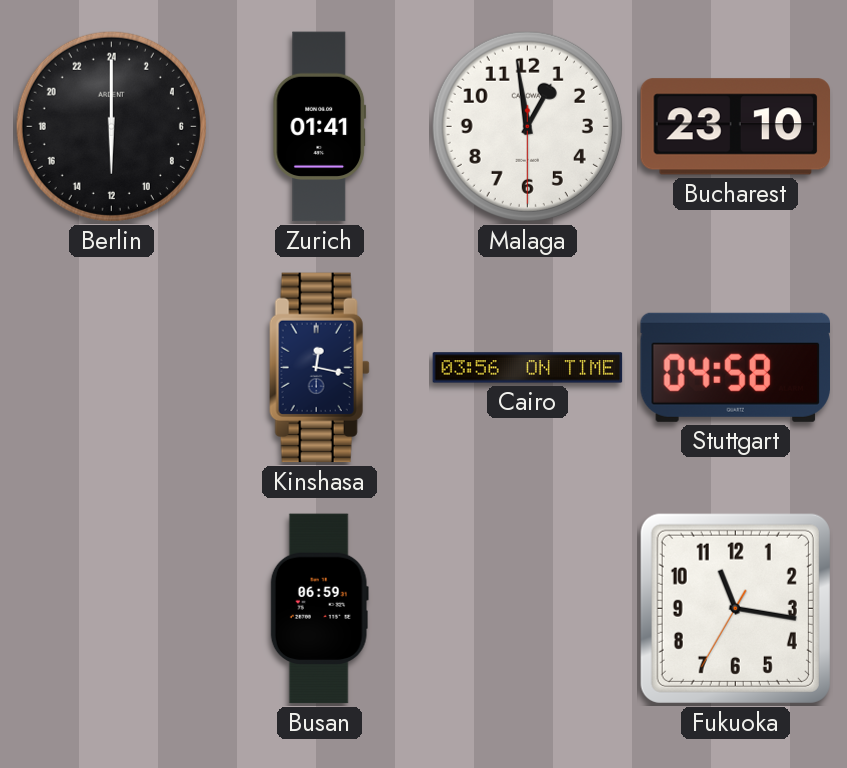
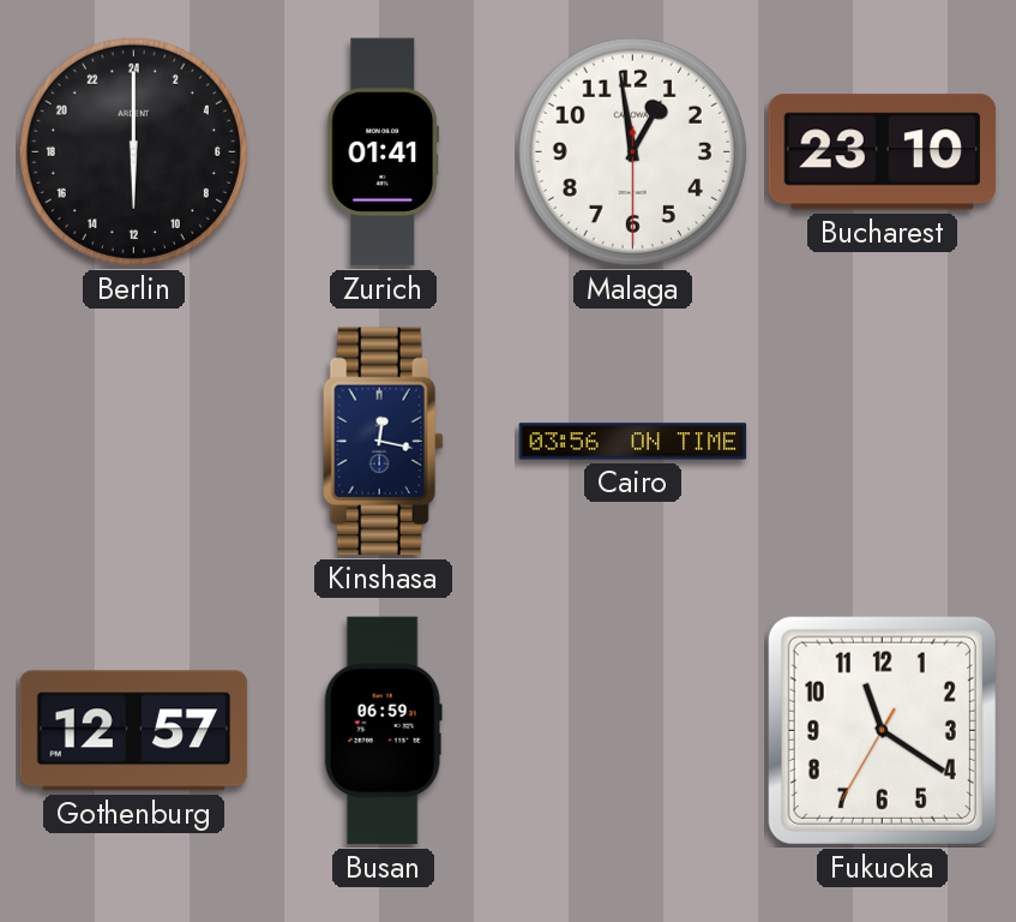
Stuttgart: 04:58 -> none
Gothenburg: none -> 12:57
Fukuoka: 11:16 -> 11:20
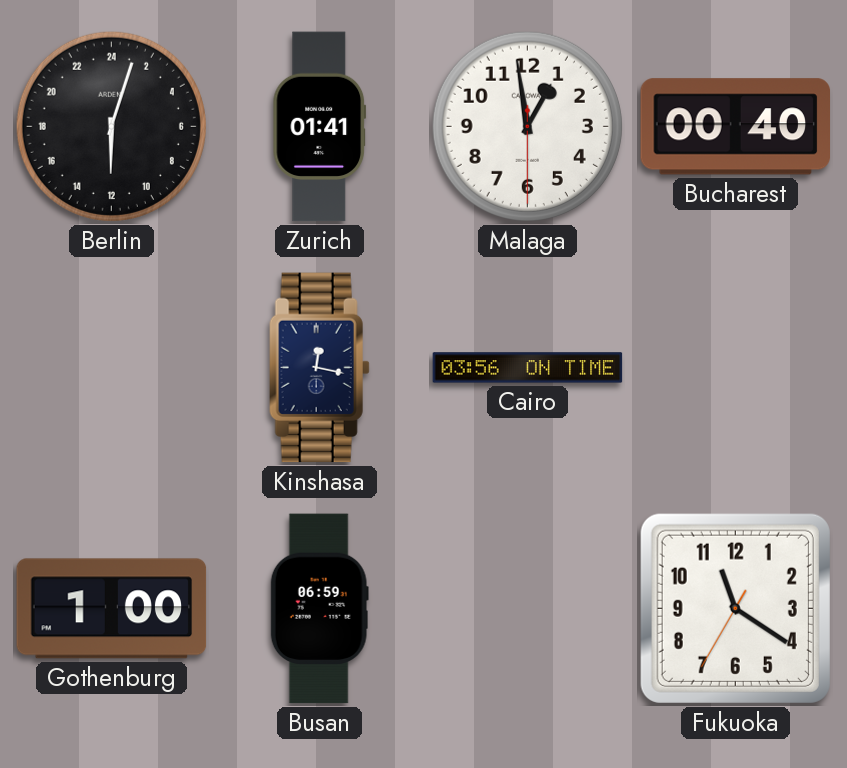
Berlin: 12:00 -> 12:03
Bucharest: 23:10 -> 00:40
Gothenburg: 12:57 -> 1:00
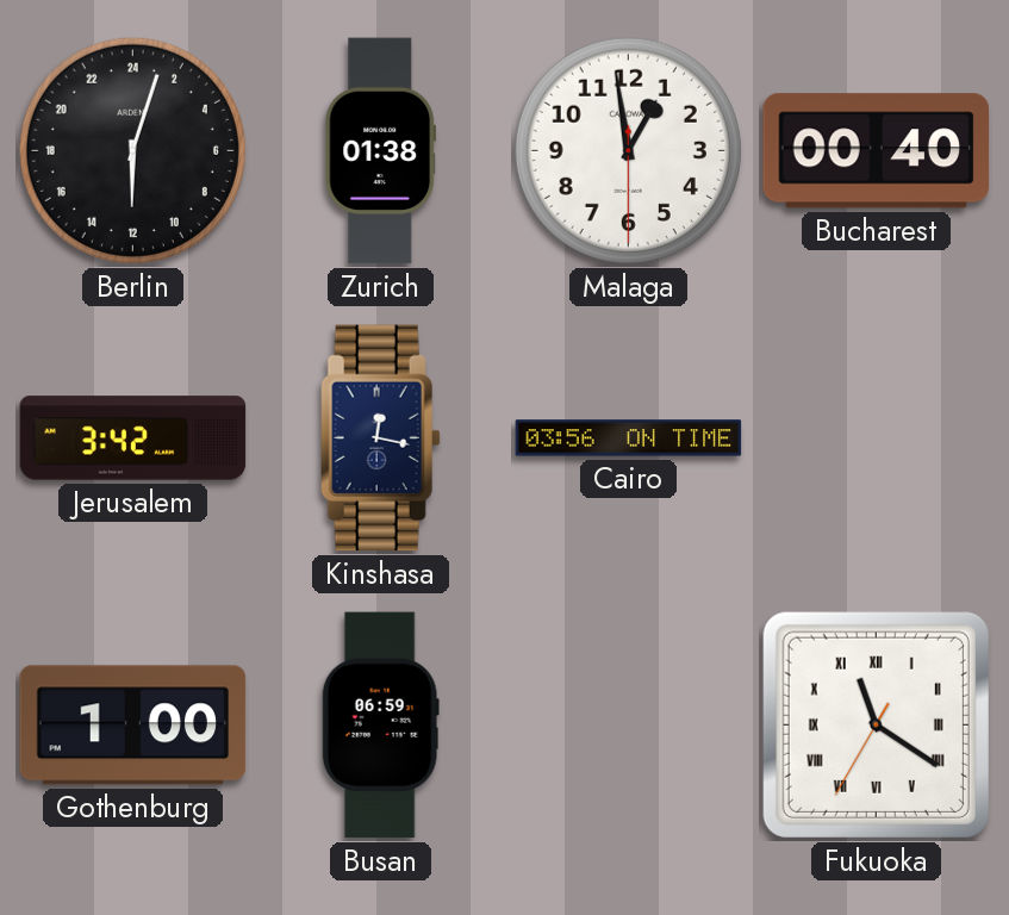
Zurich: 01:41 -> 01:38
Jerusalem: none -> 3:42
Fukuoka numerals: Arabic -> Roman
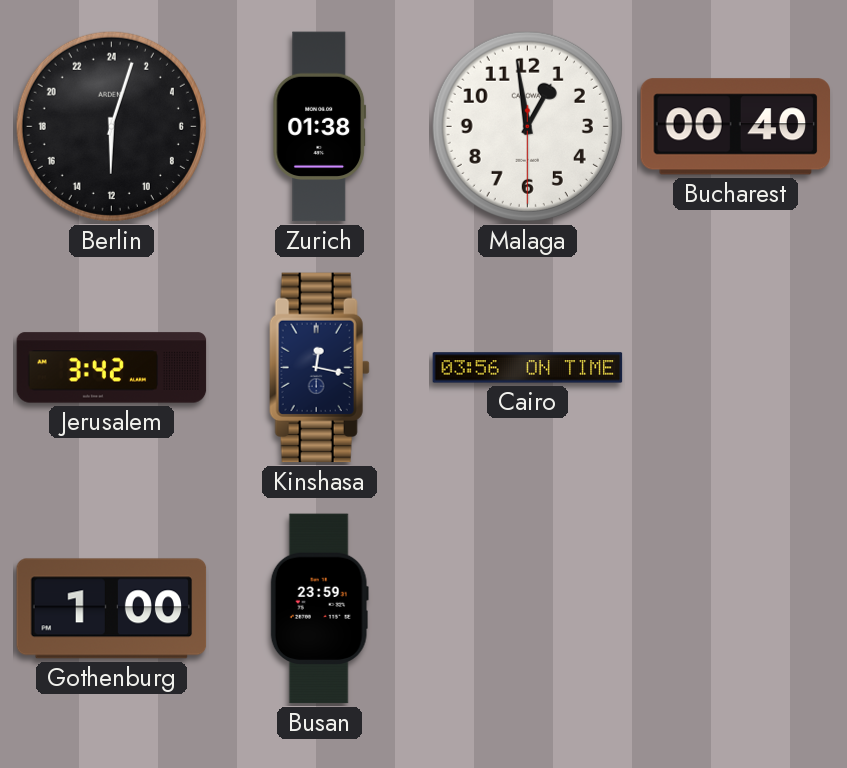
Busan: 06:59 -> 23:59
Fukuoka: 11:20 -> none
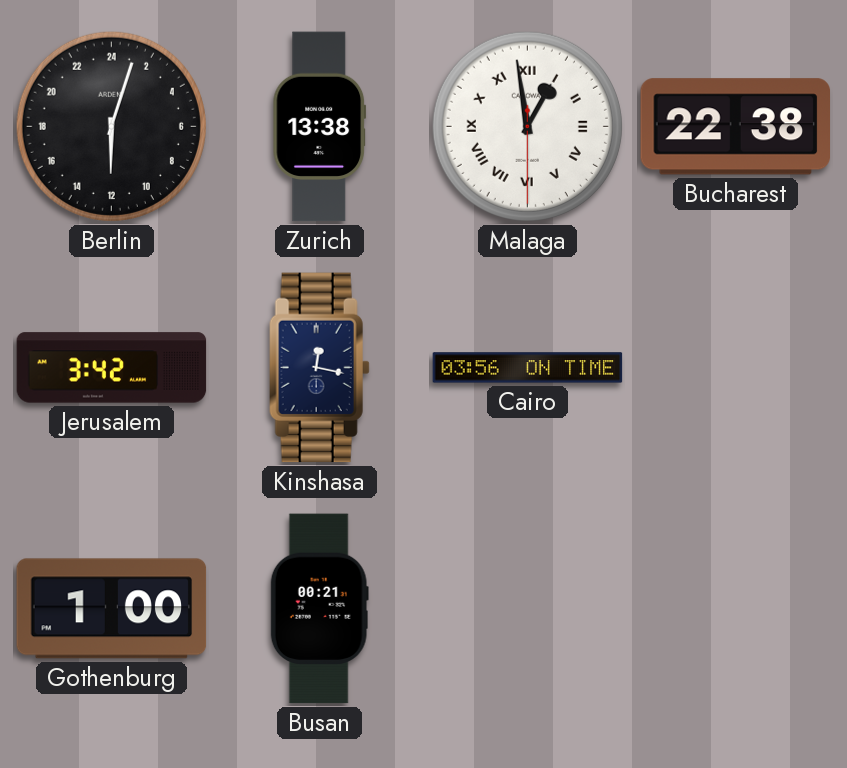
Zurich: 01:38 -> 13:38
Malaga numerals: Arabic -> Roman
Bucharest: 00:40 -> 22:38
Busan: 23:59 -> 00:21
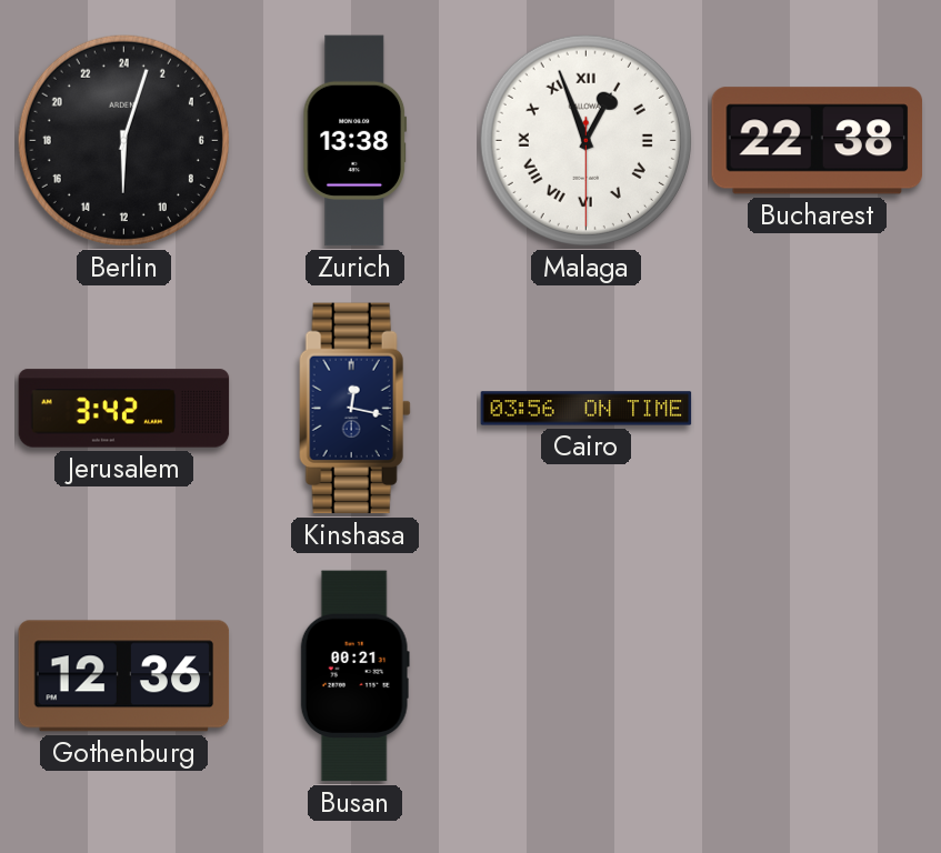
Malaga: 12:58 -> 12:56
Gothenburg: 1:00 -> 12:36
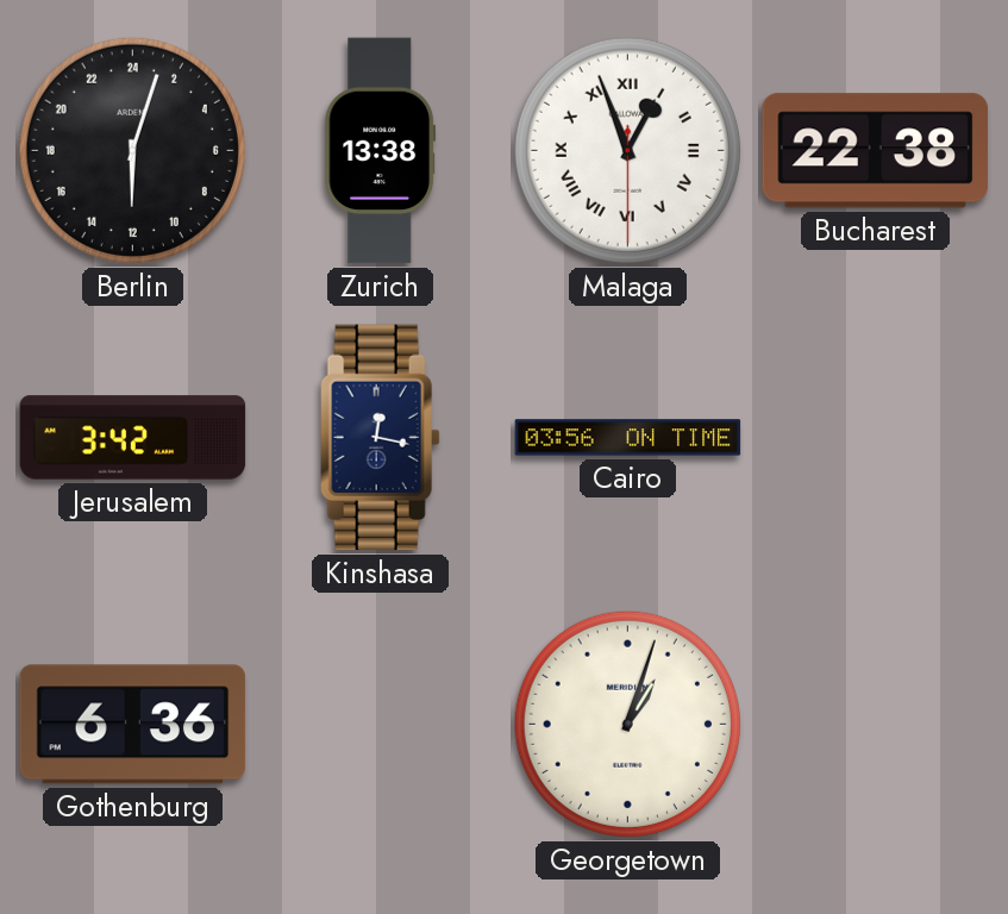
Gothenburg: 12:36 -> 6:36
Busan: 00:21 -> none
Georgetown: none -> 1:03
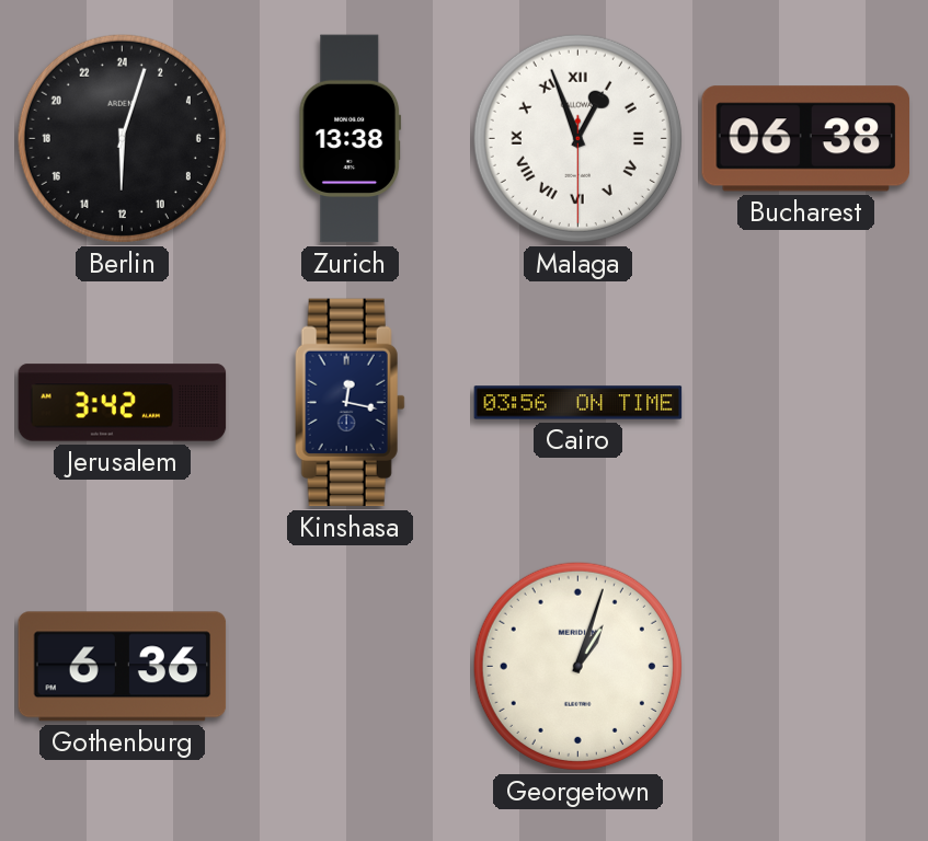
Bucharest: 22:38 -> 06:38
